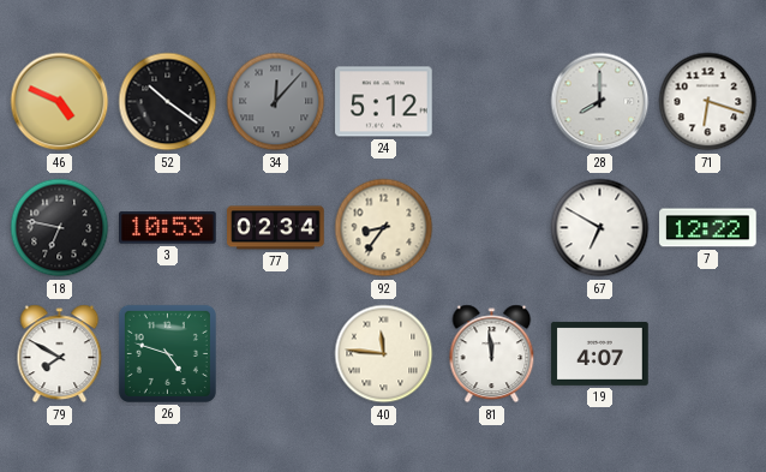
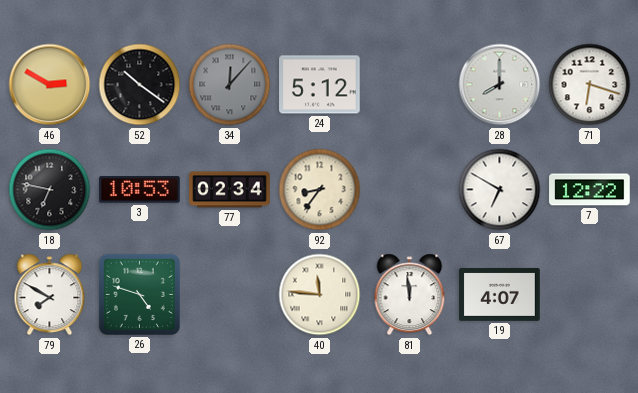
46: 4:49 -> 2:50
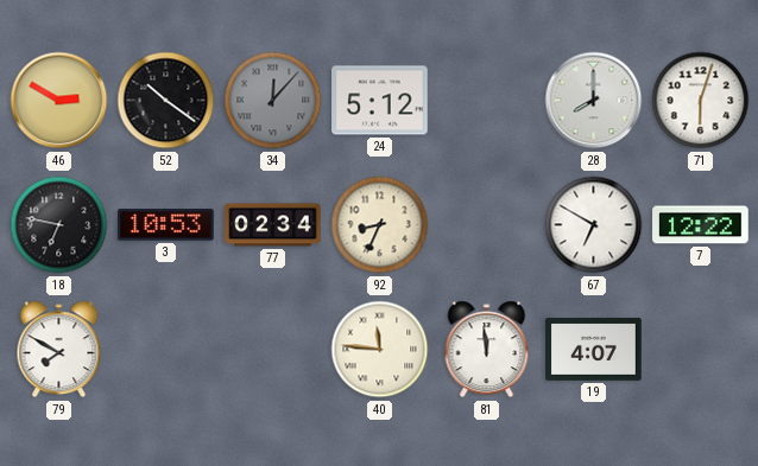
71: 6:18 -> 6:03
92: 8:36 -> 8:34
26: 4:48 -> none
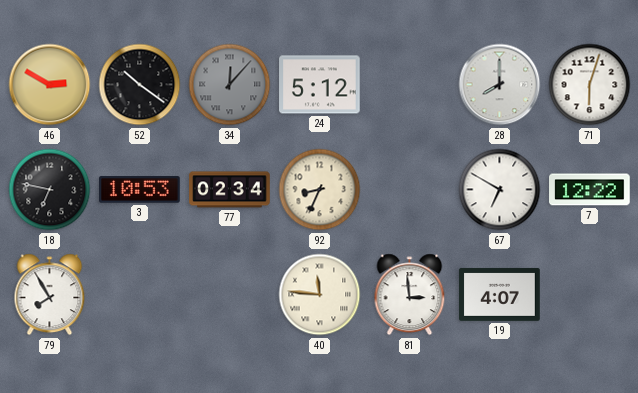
79: 7:50 -> 7:55
81: 11:59 -> 2:59
